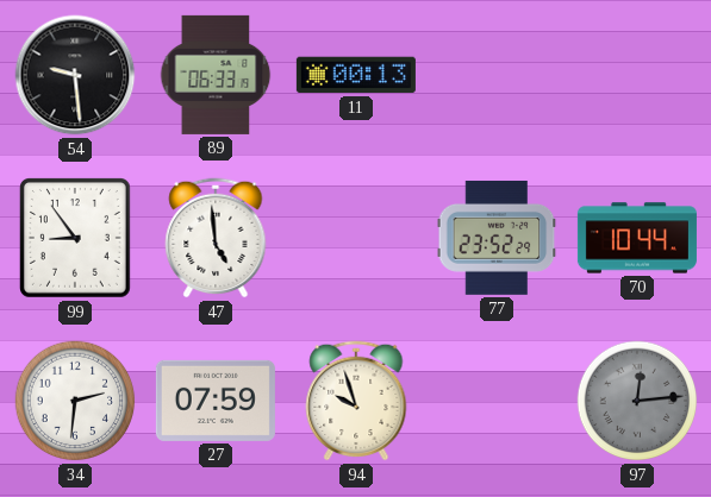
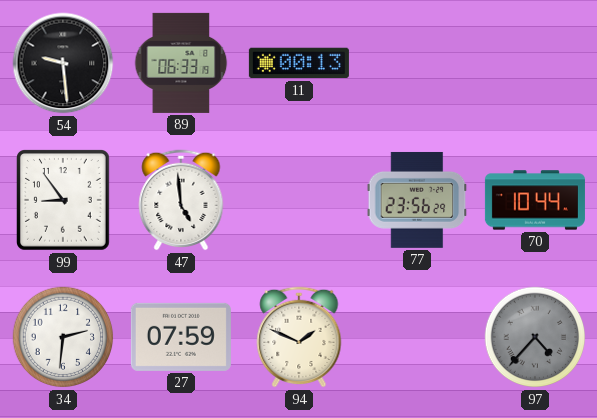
77: 23:52 -> 23:56
94: 9:57 -> 1:49
97: 12:14 -> 4:37
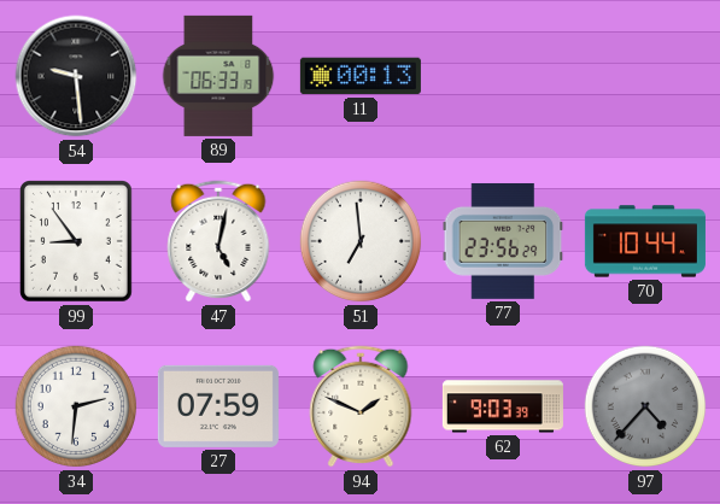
47: 4:59 -> 5:02
51: none -> 6:59
62: none -> 9:03
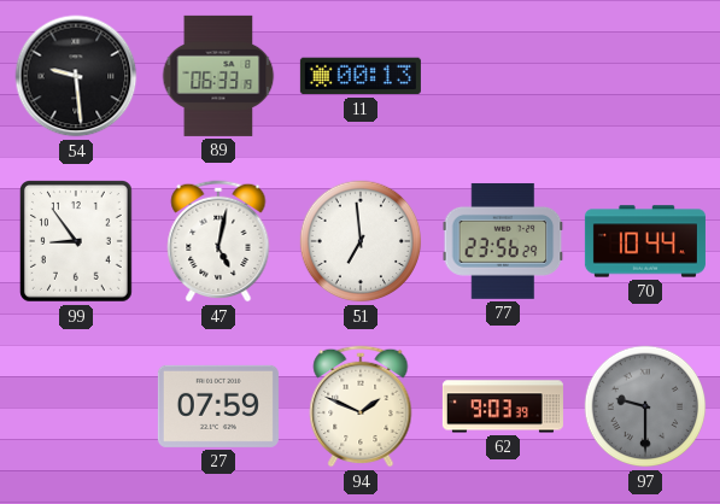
34: 2:31 -> none
97: 4:37 -> 9:30
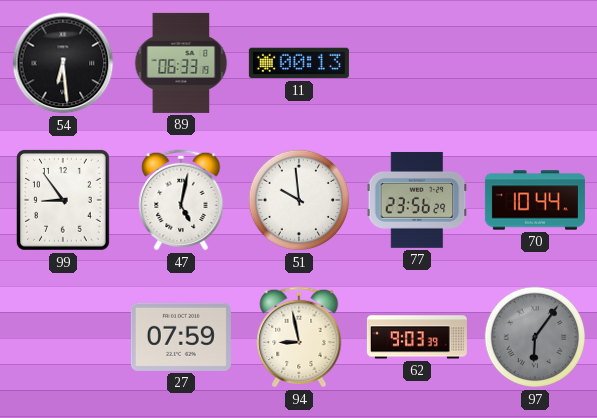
54: 9:29 -> 6:29
51: 6:59 -> 9:59
94: 1:49 -> 8:58
97: 9:30 -> 6:06
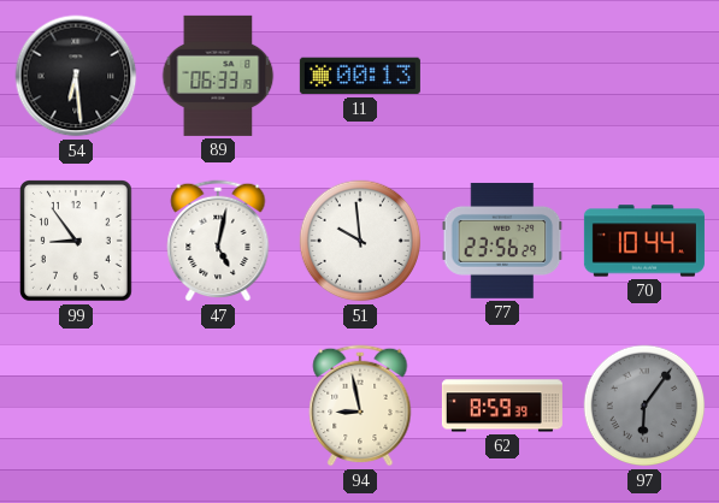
27: 07:59 -> none
62: 9:03 -> 8:59
